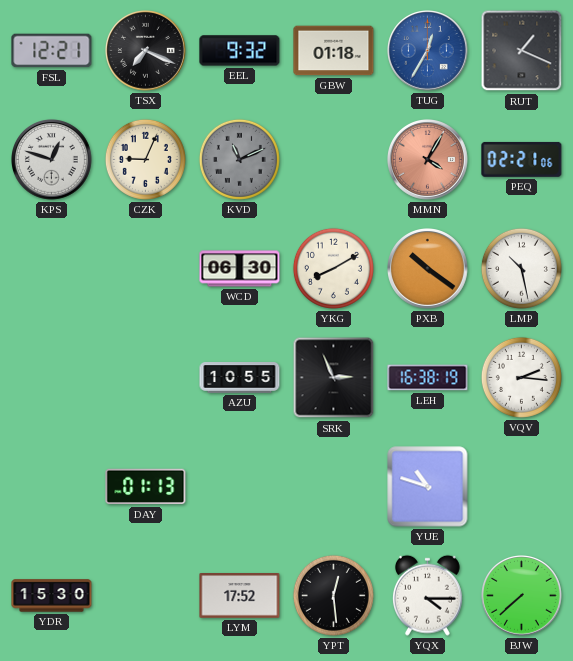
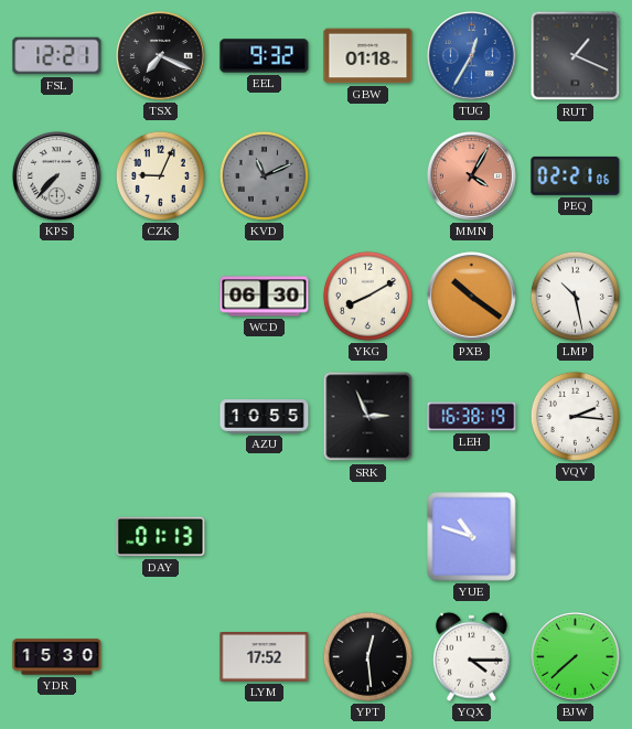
KPS: 12:48 -> 7:37
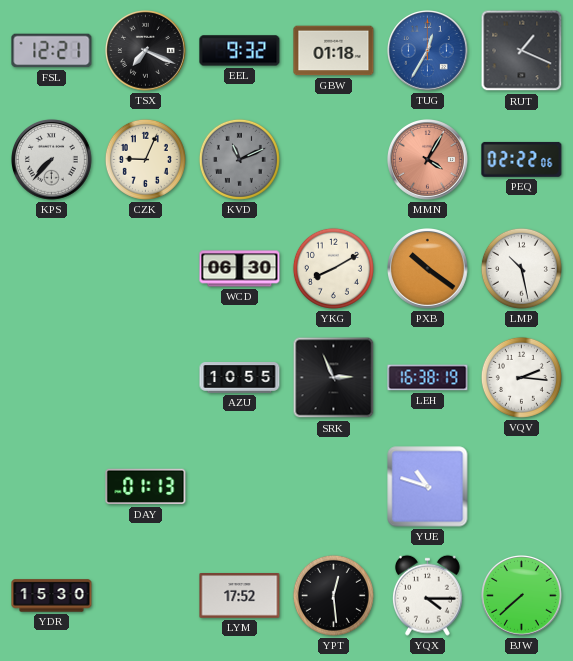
PEQ: 02:21 -> 02:22
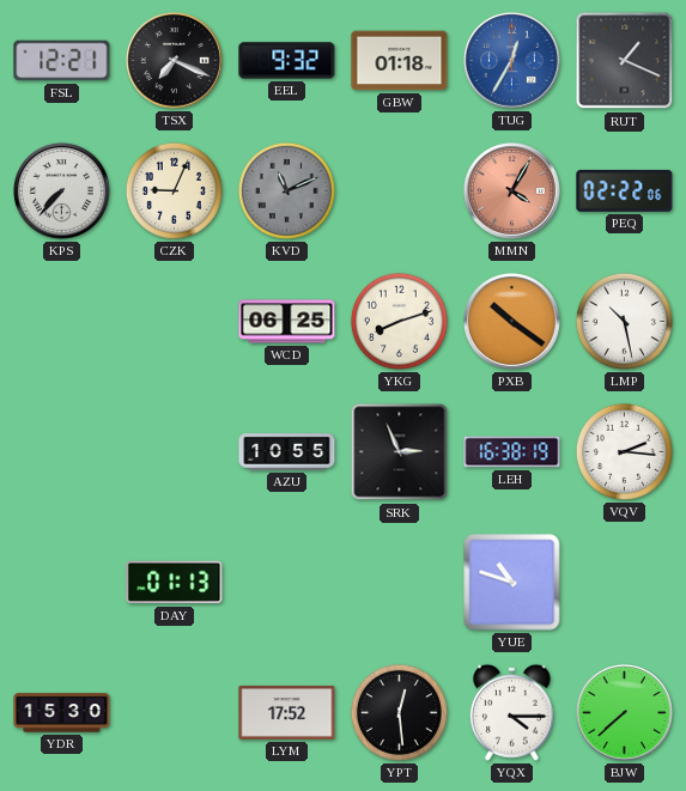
WCD: 06:30 -> 06:25
YKG: 8:10 -> 8:12
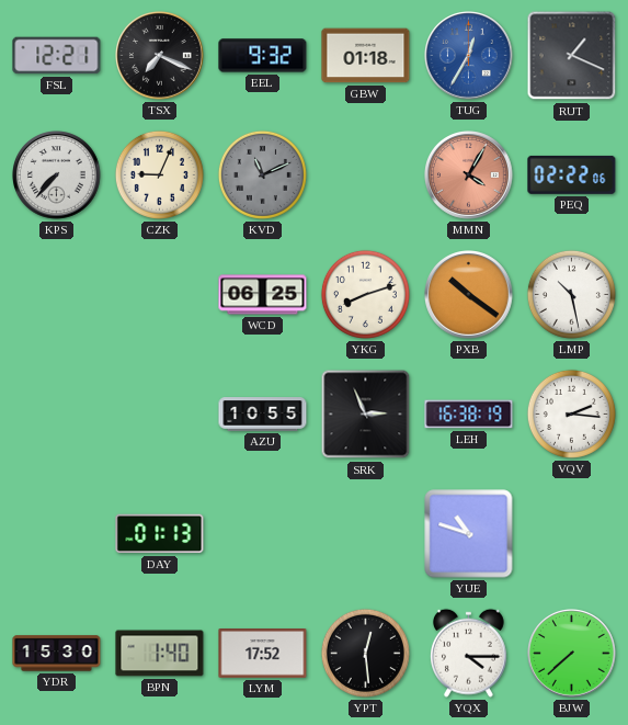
BPN: none -> 1:40
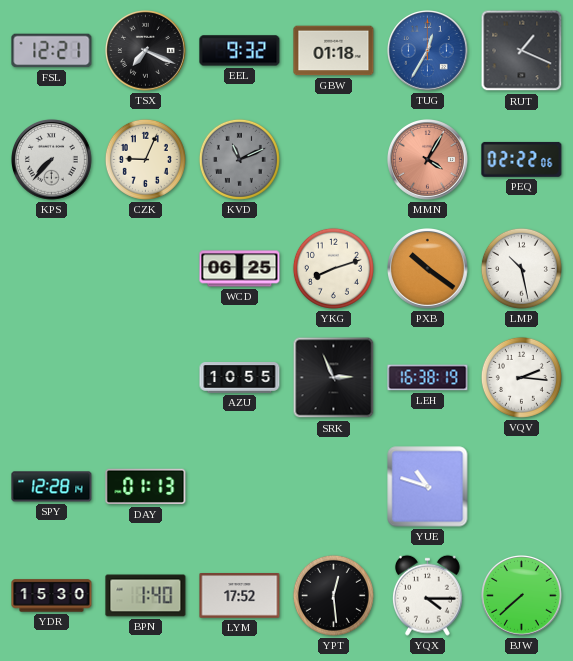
SPY: none -> 12:28
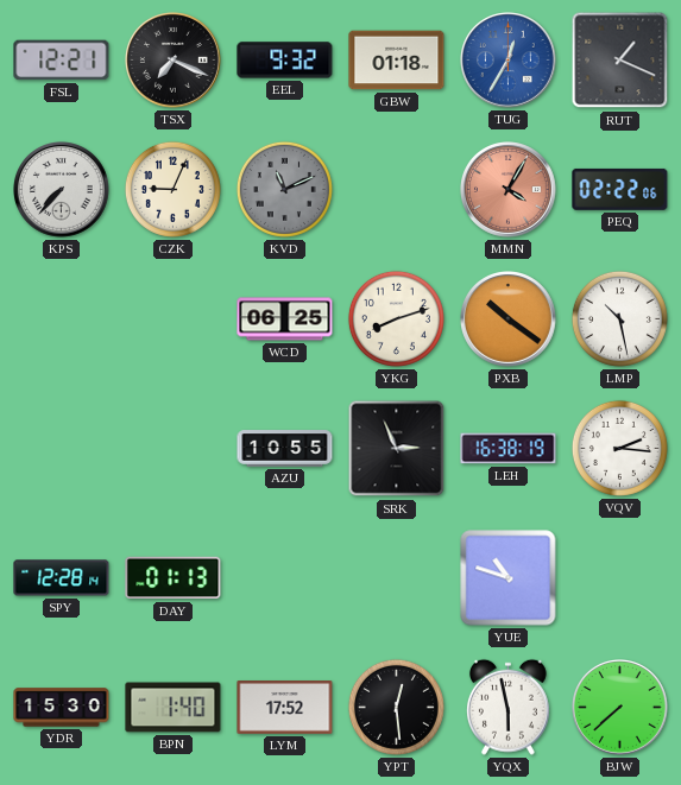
YQX: 4:15 -> 5:58
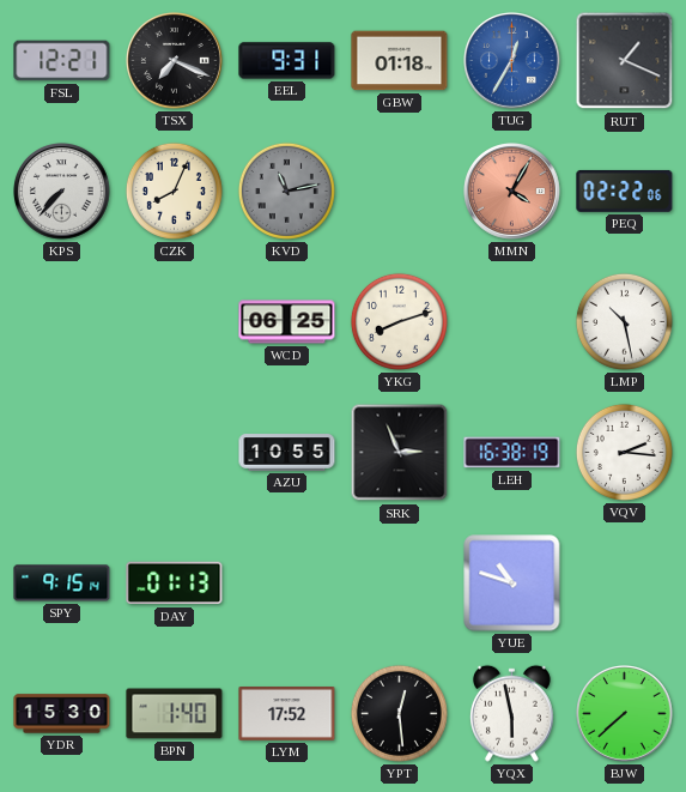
EEL: 9:32 -> 9:31
CZK: 9:04 -> 8:04
KVD: 11:11 -> 11:13
PXB: 10:21 -> none
SPY: 12:28 -> 9:15
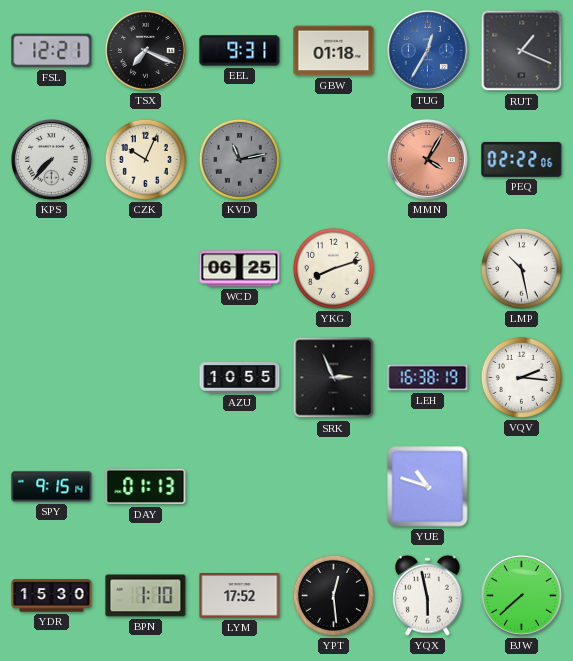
CZK: 8:04 -> 10:04
BPN: 1:40 -> 1:10
